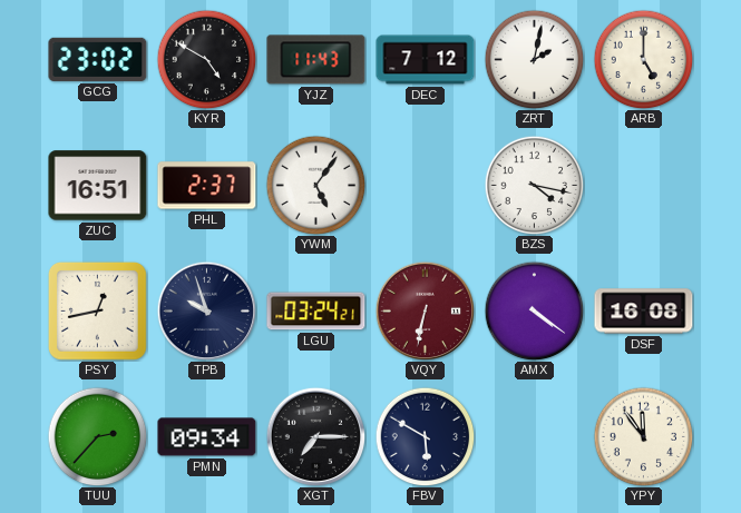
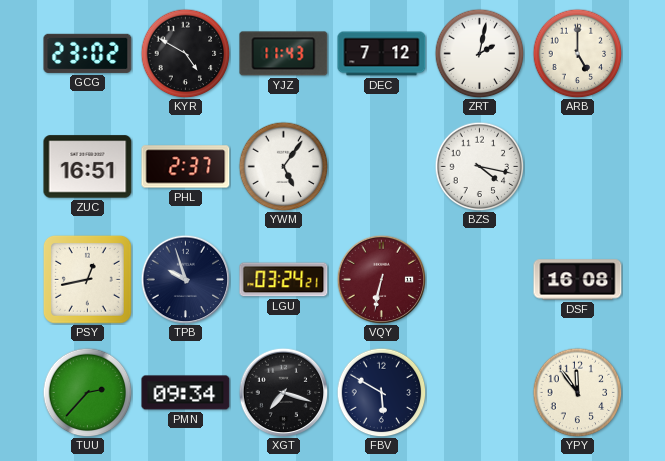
AMX: 4:21 -> none
XGT: 7:15 -> 7:18
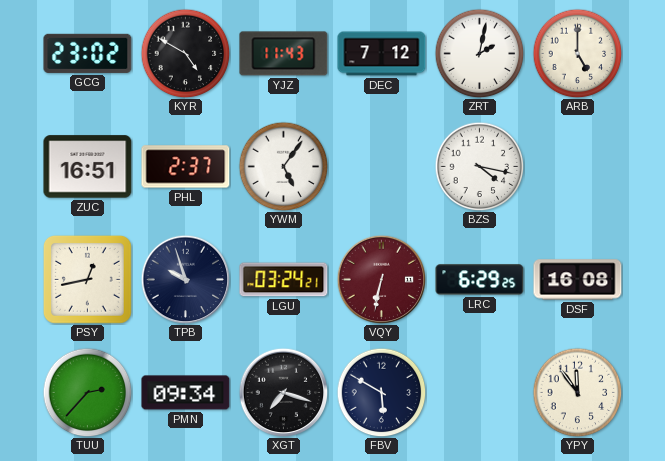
LRC: none -> 6:29
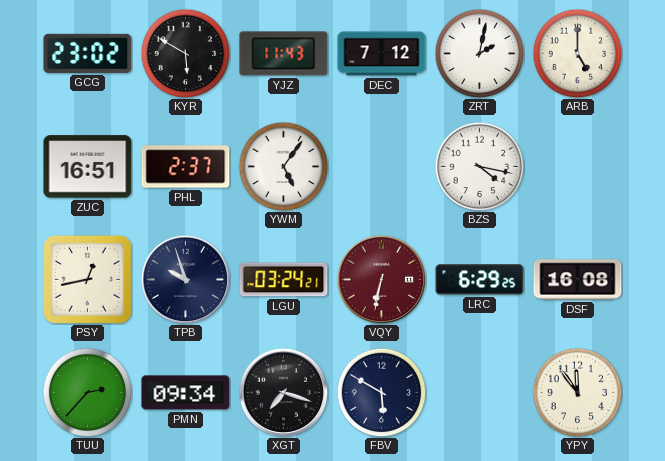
KYR: 4:50 -> 5:50
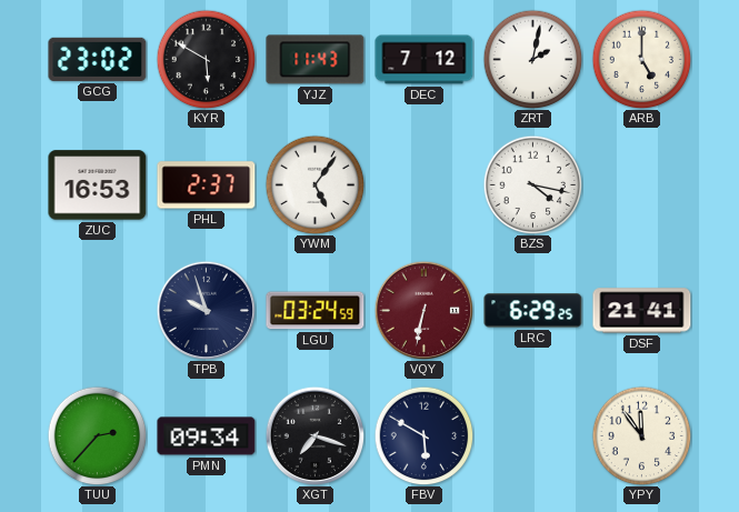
ZUC: 16:51 -> 16:53
PSY: 12:43 -> none
LGU: 03:24:21 -> 03:24:59
DSF: 16:08 -> 21:41
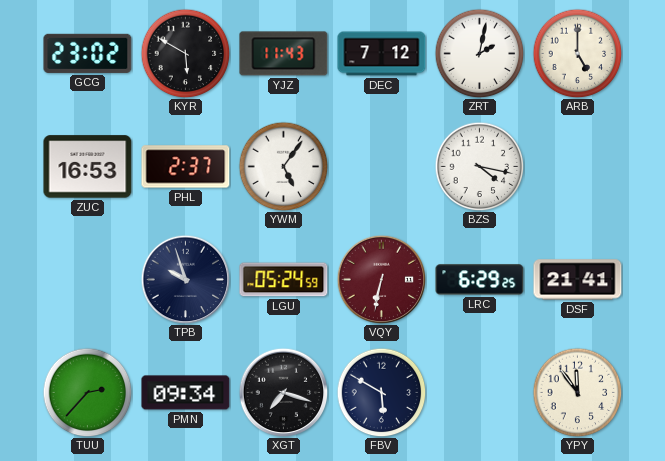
LGU: 03:24 -> 05:24
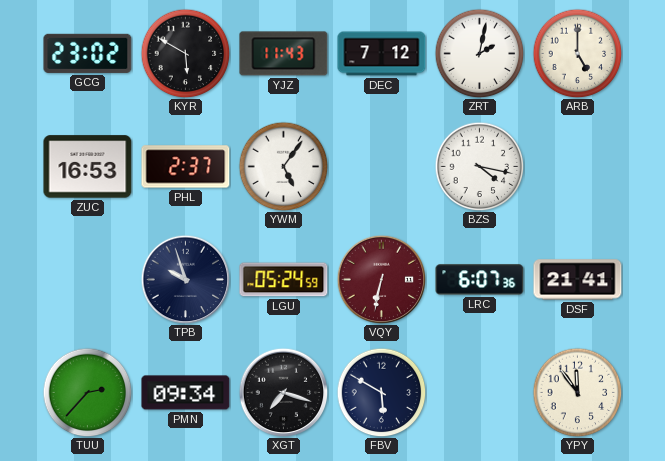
LRC: 6:29 -> 6:07
